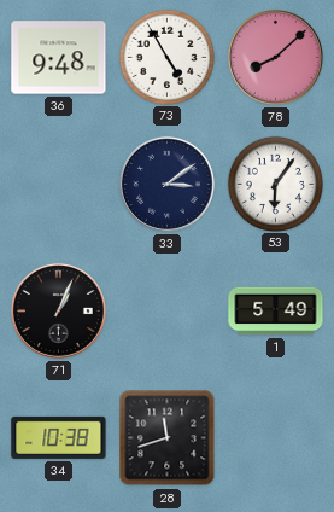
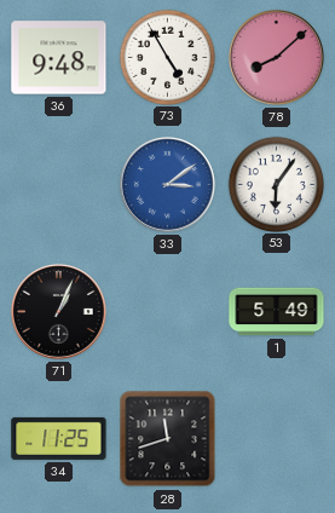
33 dial: navy -> blue
34: 10:38 -> 11:25
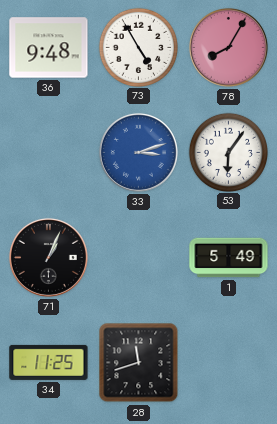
78: 8:08 -> 8:05
33: 3:09 -> 3:12
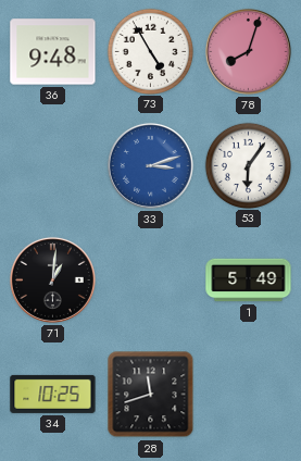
78: 8:05 -> 8:03
71: 1:04 -> 1:01
34: 11:25 -> 10:25
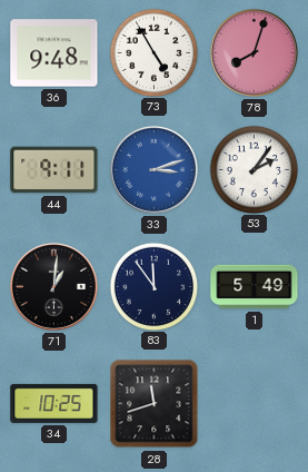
44: none -> 9:11
53: 6:06 -> 2:06
83: none -> 11:54
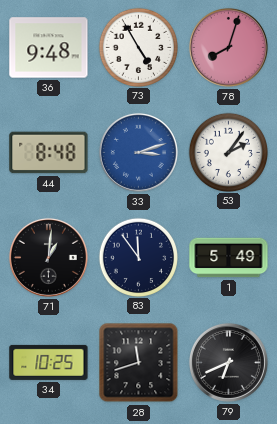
44: 9:11 -> 8:48
79: none -> 6:41
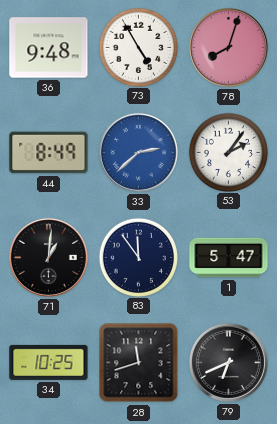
44: 8:48 -> 8:49
33: 3:12 -> 2:38
1: 5:49 -> 5:47
